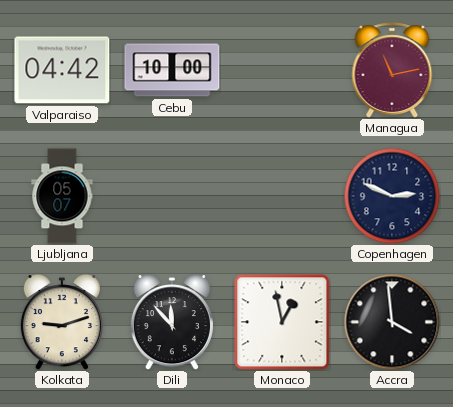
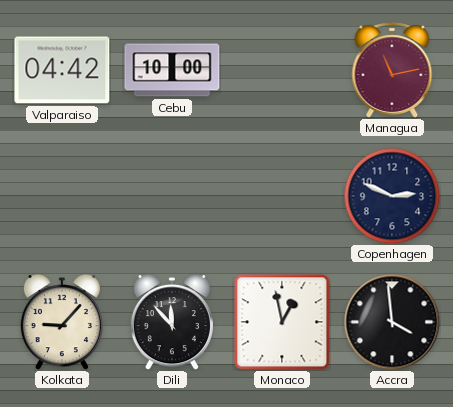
Ljubljana: 05:07 -> none
Kolkata: 9:12 -> 9:07
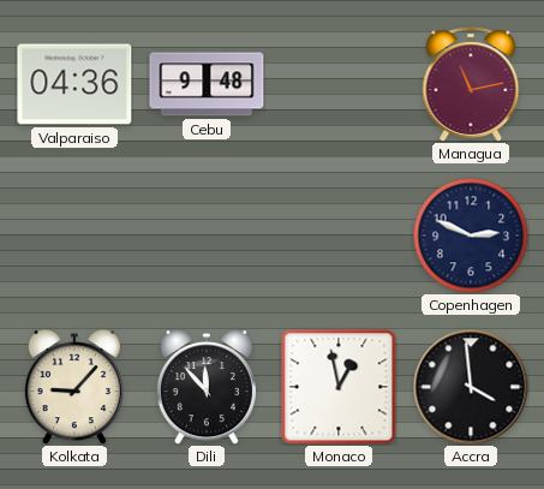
Valparaiso: 04:42 -> 04:36
Cebu: 10:00 -> 9:48
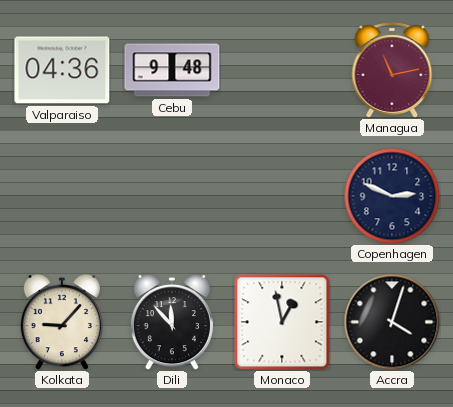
Accra: 3:59 -> 4:03
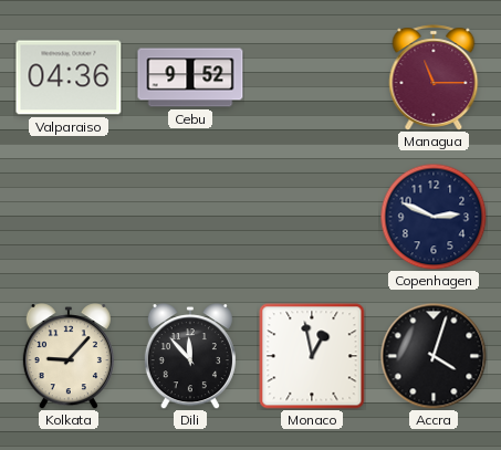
Cebu: 9:48 -> 9:52
Managua: 11:13 -> 11:15
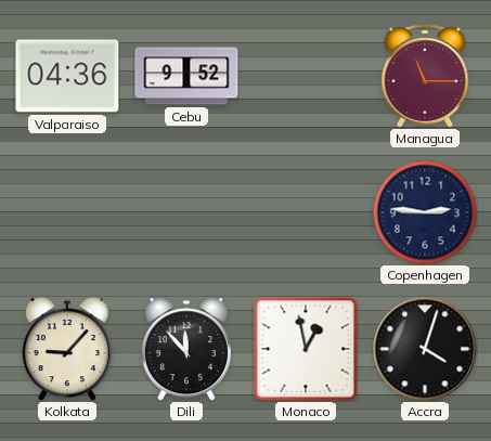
Copenhagen: 2:49 -> 2:46
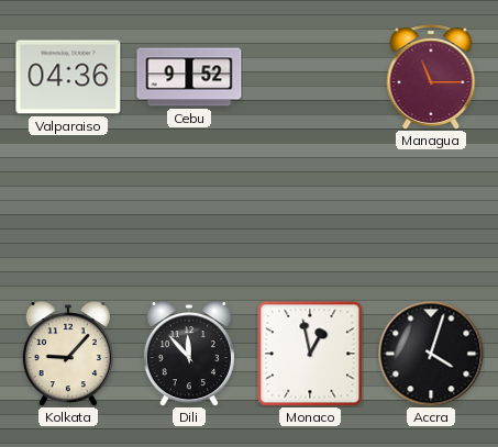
Copenhagen: 2:46 -> none
